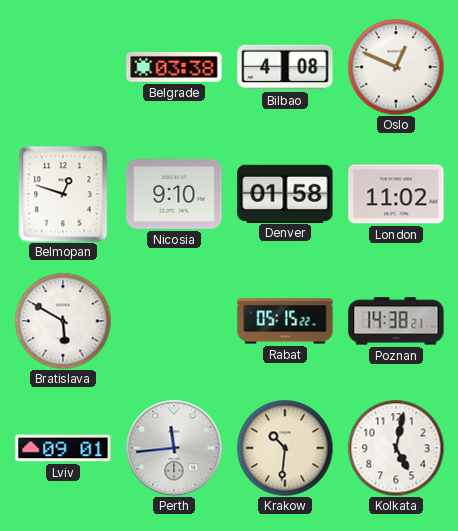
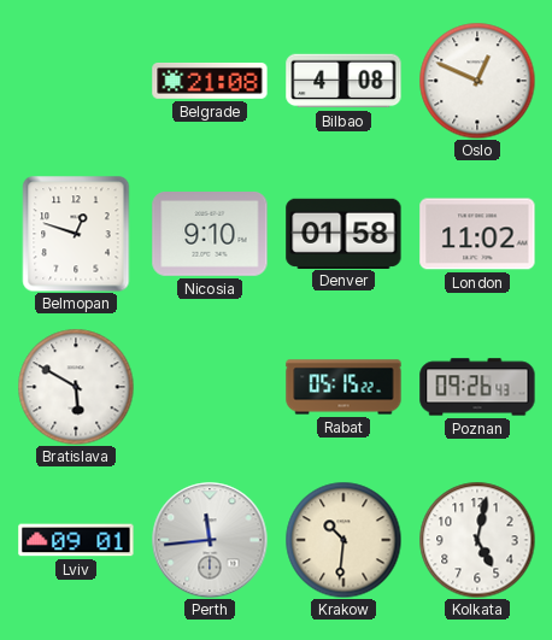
Belgrade: 03:38 -> 21:08
Poznan: 14:38 -> 09:26
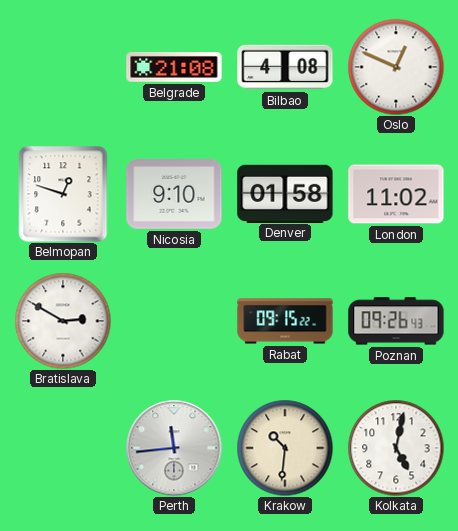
Bratislava: 5:50 -> 2:50
Rabat: 05:15 -> 09:15
Lviv: 09:01 -> none
